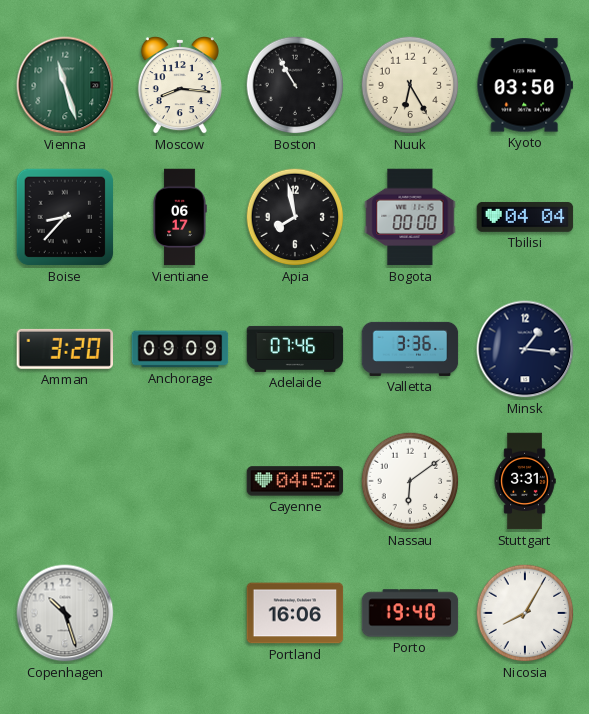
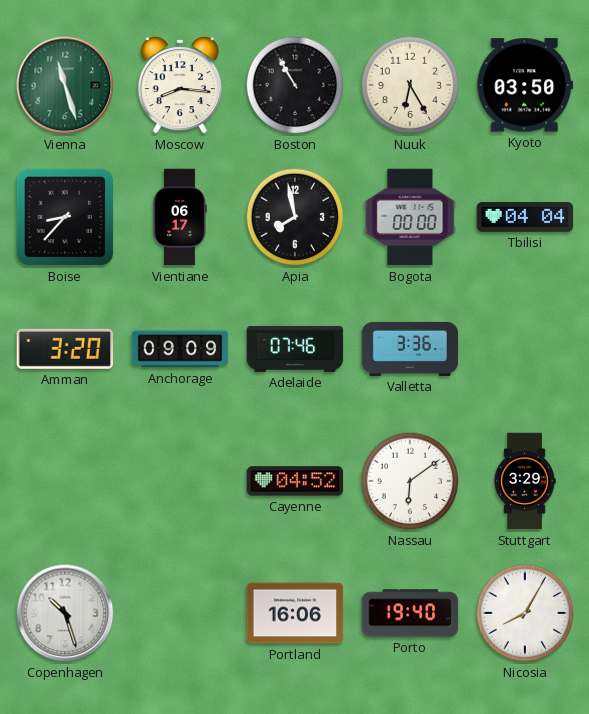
Minsk: 1:16 -> none
Stuttgart: 3:31 -> 3:29
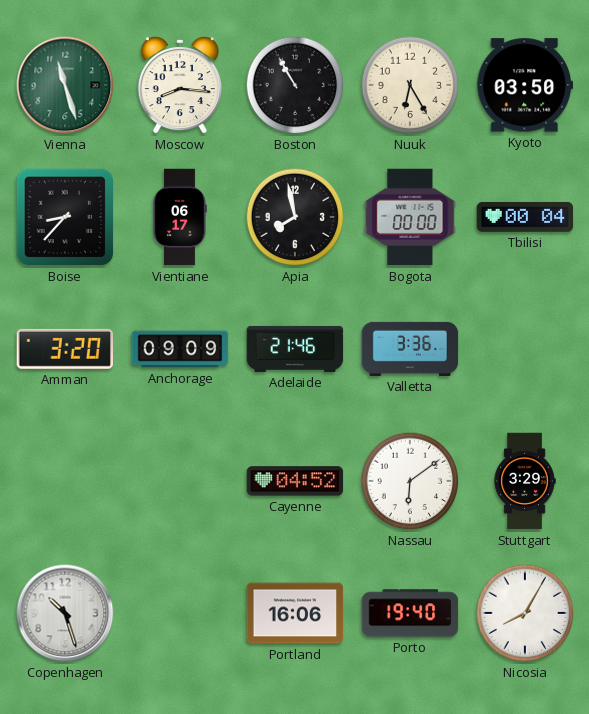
Tbilisi: 04:04 -> 00:04
Adelaide: 07:46 -> 21:46
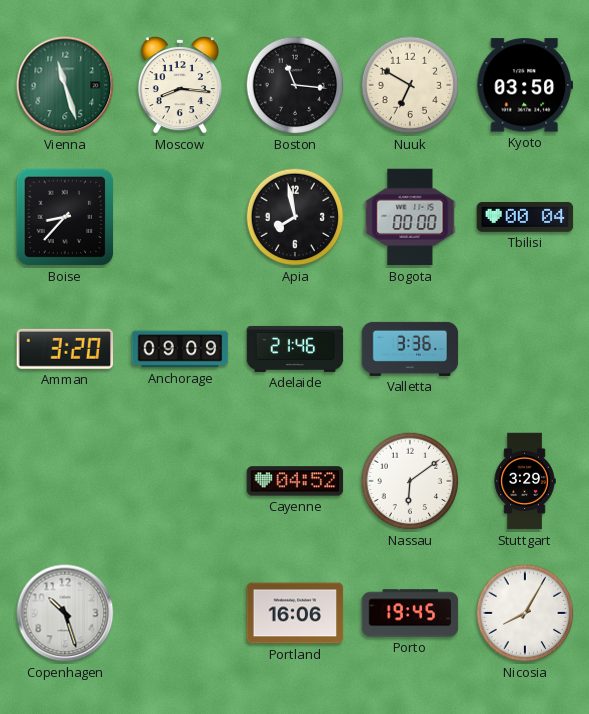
Boston: 10:55 -> 11:16
Nuuk: 6:25 -> 6:50
Vientiane: 06:17 -> none
Porto: 19:40 -> 19:45
